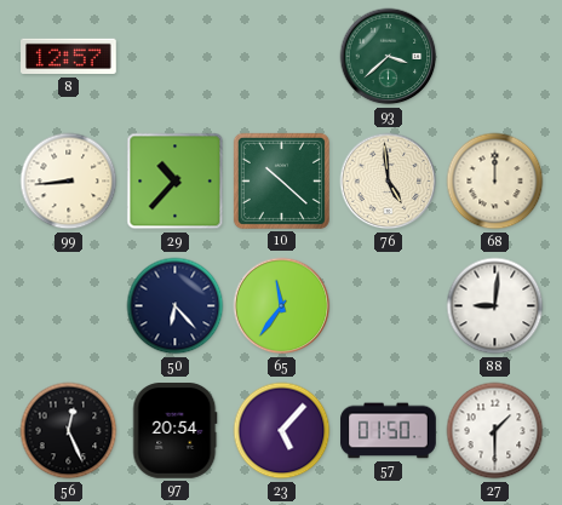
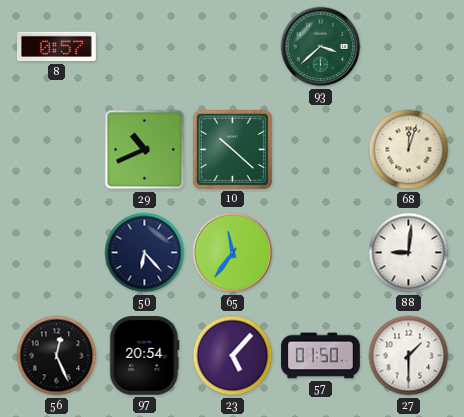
8: 12:57 -> 0:57
99: 8:44 -> none
29: 10:37 -> 10:41
76: 4:59 -> none
68: 12:00 -> 12:03
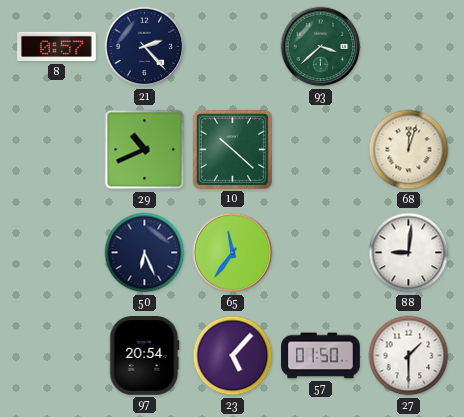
21: none -> 2:23
50: 6:23 -> 6:26
56: 12:26 -> none
